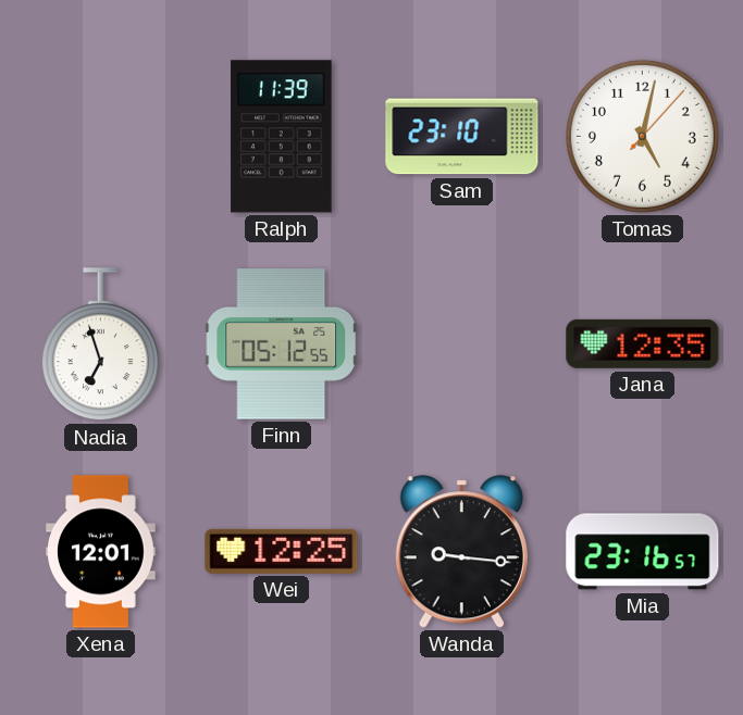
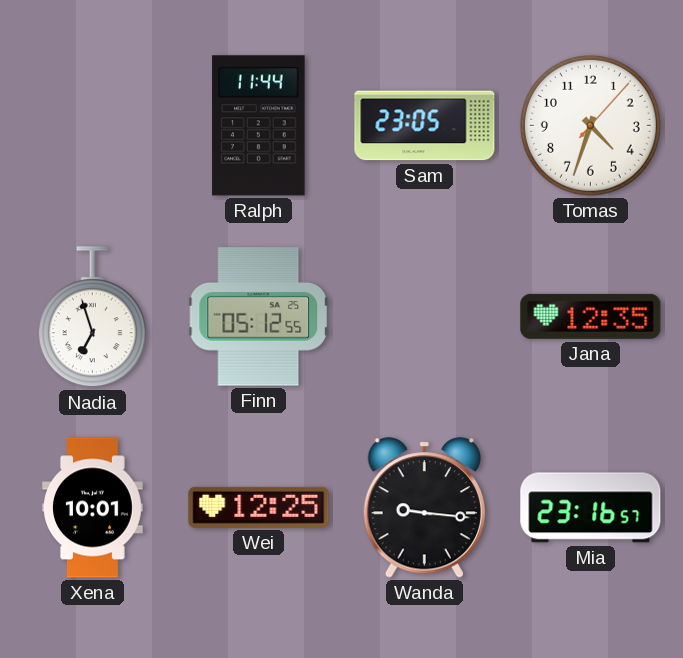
Ralph: 11:39 -> 11:44
Sam: 23:10 -> 23:05
Tomas: 5:02 -> 4:33
Xena: 12:01 -> 10:01
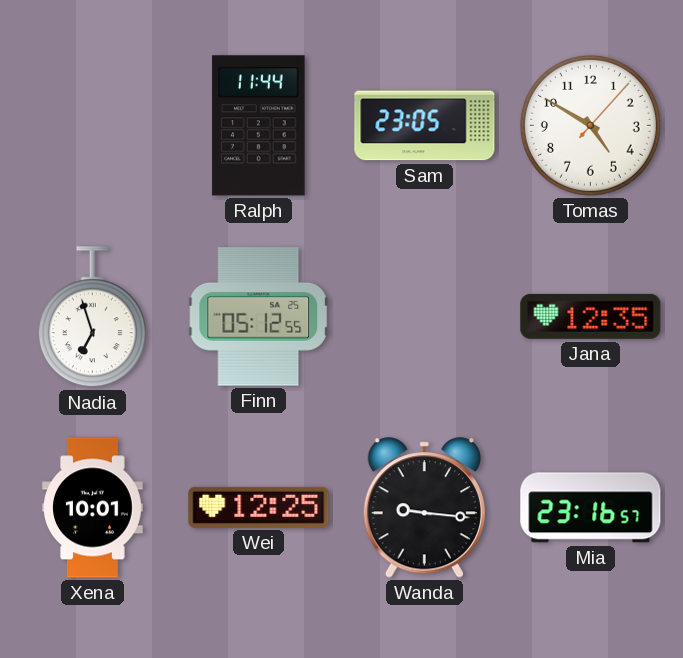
Tomas: 4:33 -> 4:50
